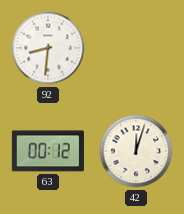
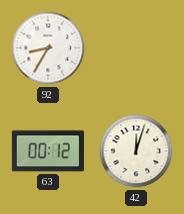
92: 8:31 -> 8:35
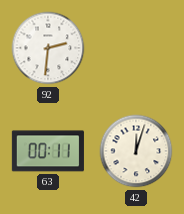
92: 8:35 -> 2:31
63: 00:12 -> 00:11
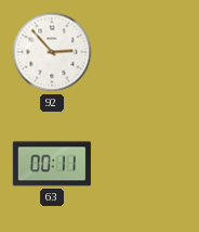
92: 2:31 -> 2:53
42: 12:03 -> none
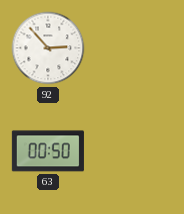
63: 00:11 -> 00:50
